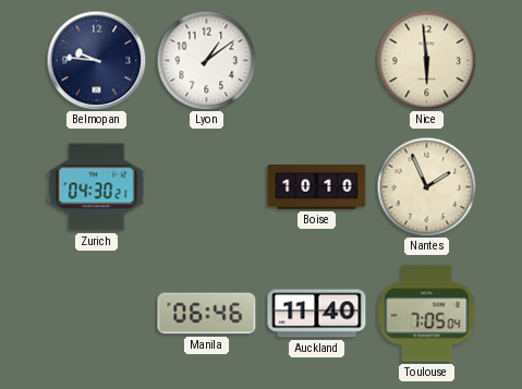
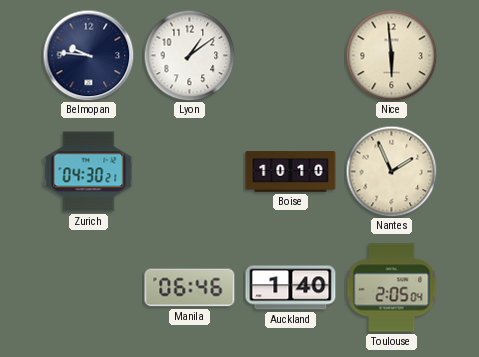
Auckland: 11:40 -> 1:40
Toulouse: 7:05 -> 2:05
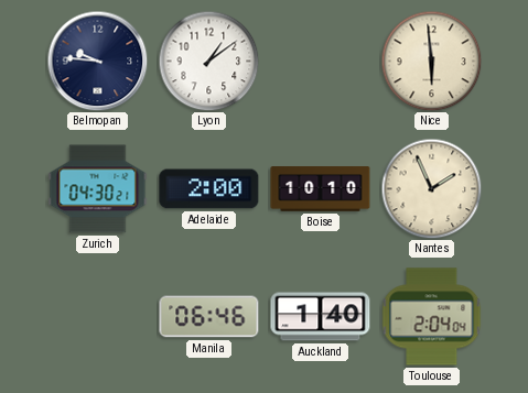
Adelaide: none -> 2:00
Toulouse: 2:05 -> 2:04
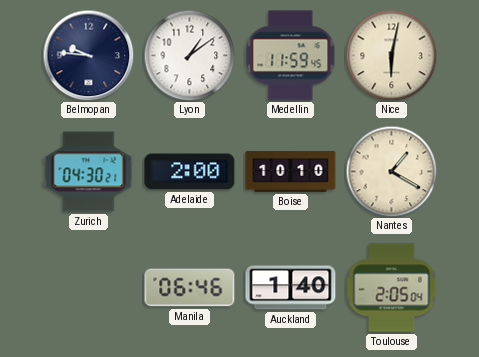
Medellin: none -> 11:59
Nice: 5:59 -> 6:02
Nantes: 1:56 -> 1:20
Toulouse: 2:04 -> 2:05
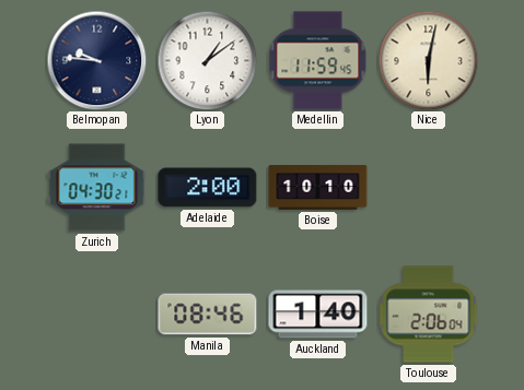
Nantes: 1:20 -> none
Manila: 06:46 -> 08:46
Toulouse: 2:05 -> 2:06
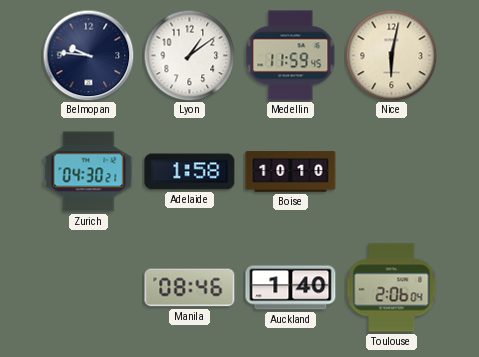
Adelaide: 2:00 -> 1:58
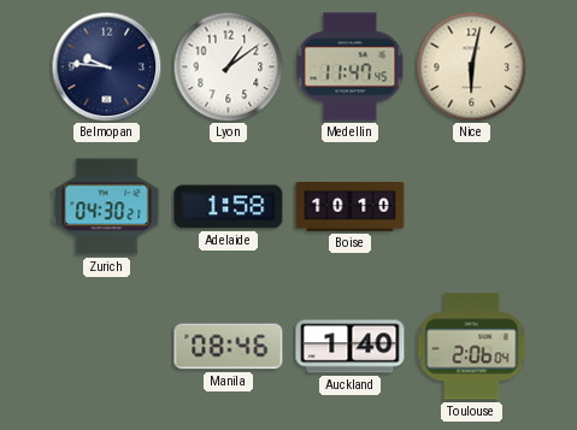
Medellin: 11:59 -> 11:47
